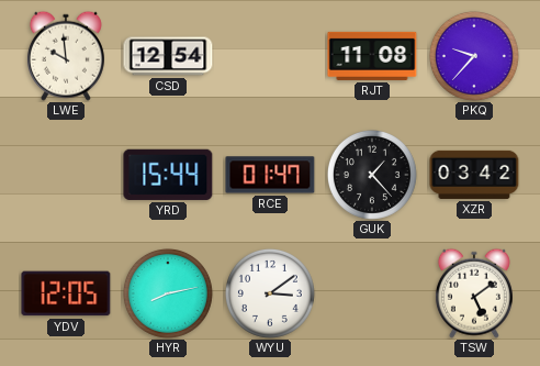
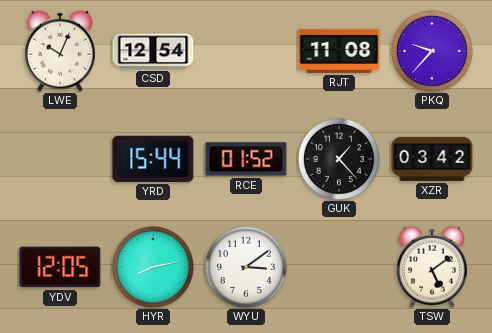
LWE: 9:59 -> 10:04
RCE: 01:47 -> 01:52
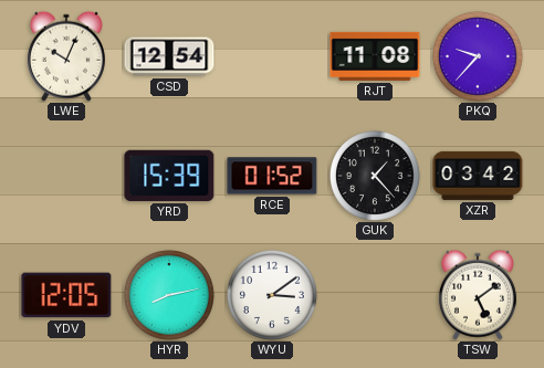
YRD: 15:44 -> 15:39
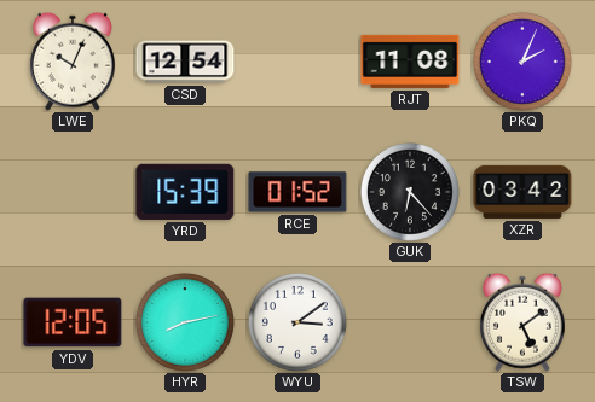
PKQ: 9:37 -> 2:04
GUK: 1:23 -> 6:23
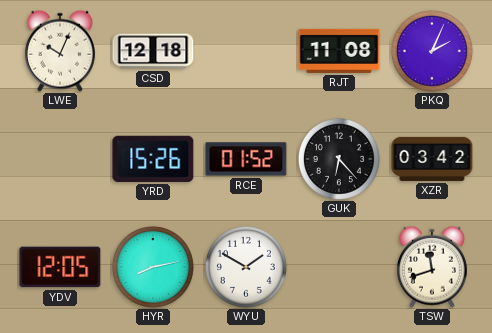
CSD: 12:54 -> 12:18
YRD: 15:39 -> 15:26
WYU: 3:09 -> 1:50
TSW: 5:09 -> 11:42
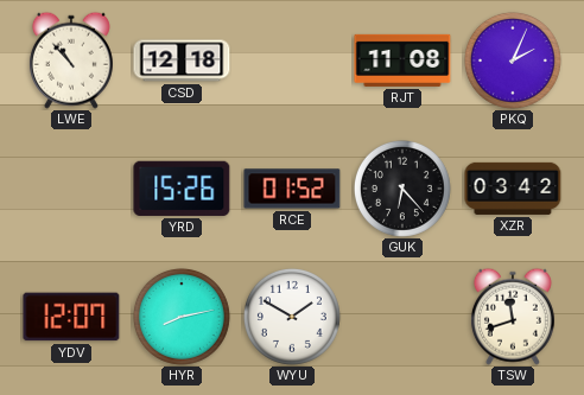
LWE: 10:04 -> 10:53
YDV: 12:05 -> 12:07
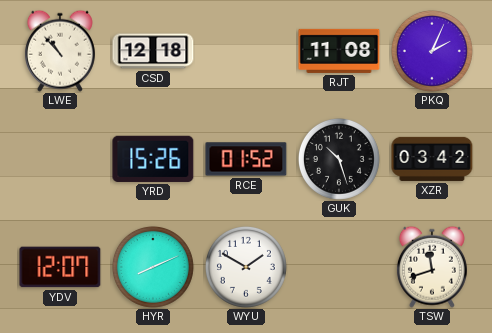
GUK: 6:23 -> 10:27
HYR: 8:13 -> 8:11
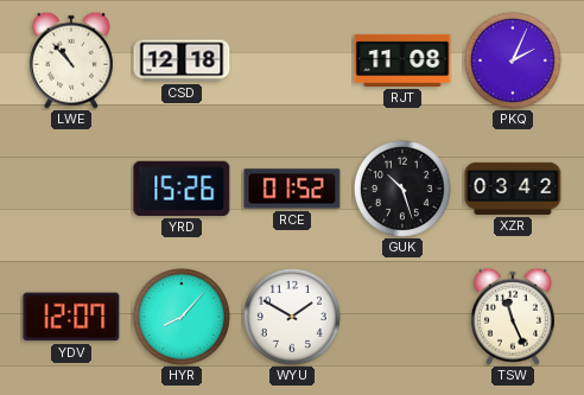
HYR: 8:11 -> 8:07
TSW: 11:42 -> 11:26
